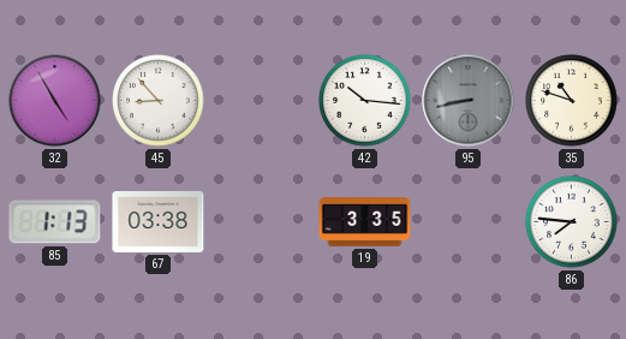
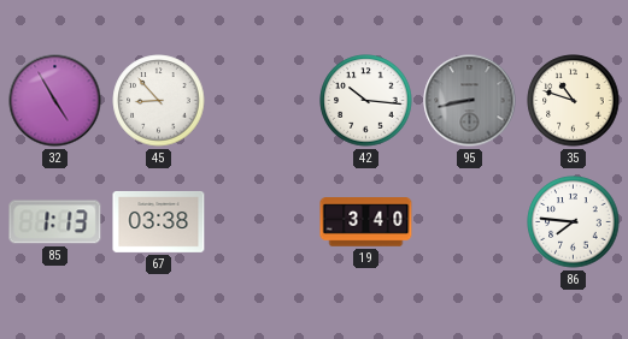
19: 3:35 -> 3:40
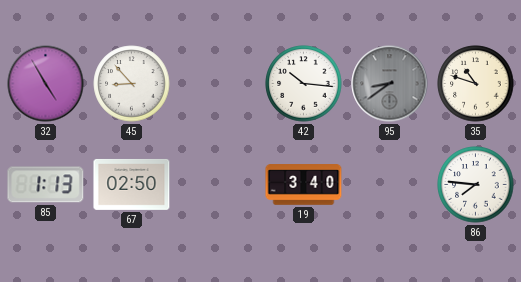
95: 8:43 -> 8:39
67: 03:38 -> 02:50
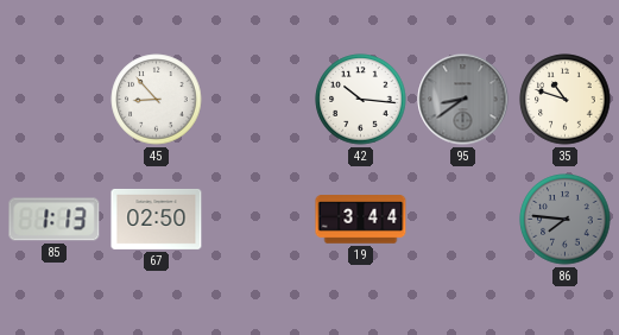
32: 4:55 -> none
19: 3:40 -> 3:44
86 dial: white -> grey
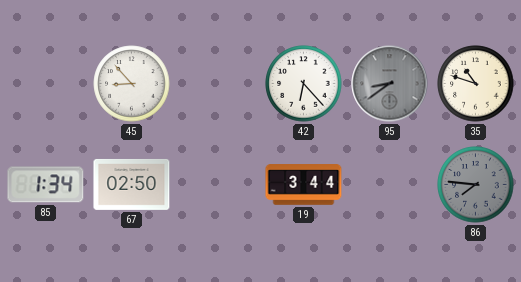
42: 10:16 -> 6:23
85: 1:13 -> 1:34
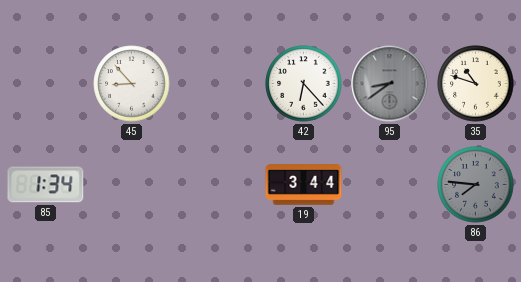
67: 02:50 -> none
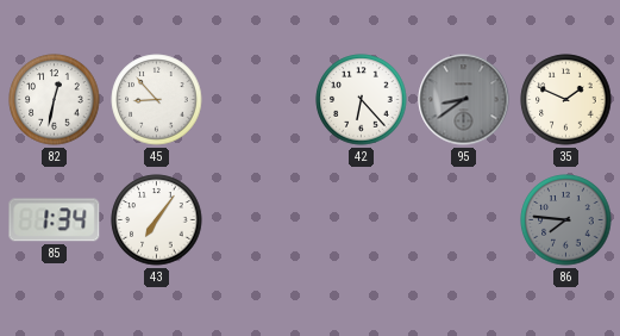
82: none -> 12:32
35: 10:48 -> 1:49
43: none -> 7:06
19: 3:44 -> none
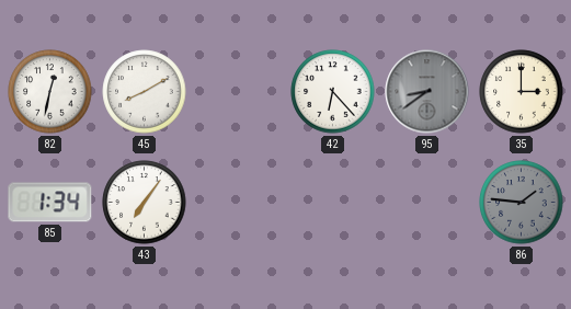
45: 8:53 -> 8:10
35: 1:49 -> 3:00
86: 7:46 -> 1:46
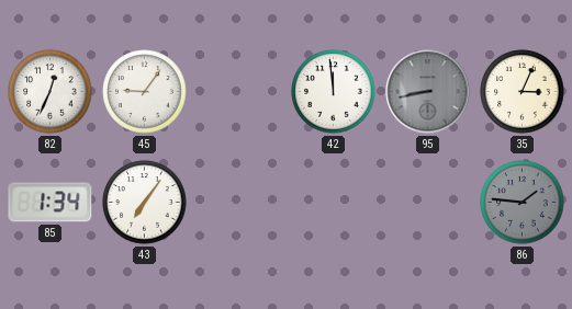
82: 12:32 -> 12:34
45: 8:10 -> 9:06
42: 6:23 -> 11:59
95: 8:39 -> 8:43
35: 3:00 -> 3:04
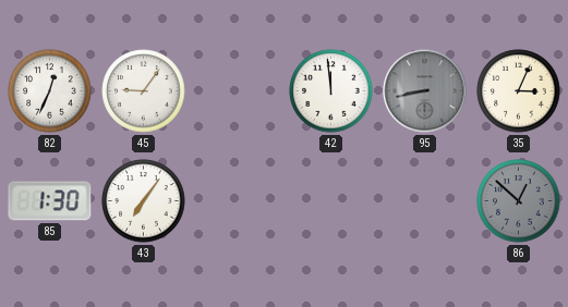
85: 1:34 -> 1:30
86: 1:46 -> 12:52
